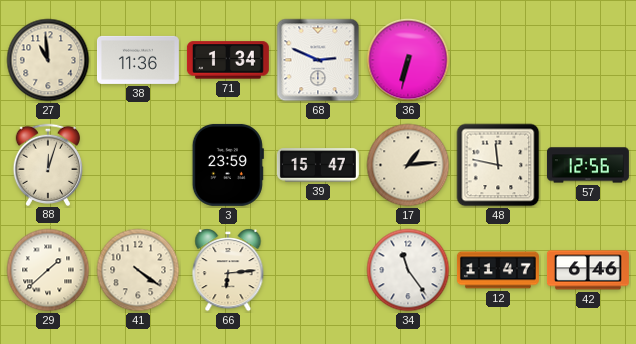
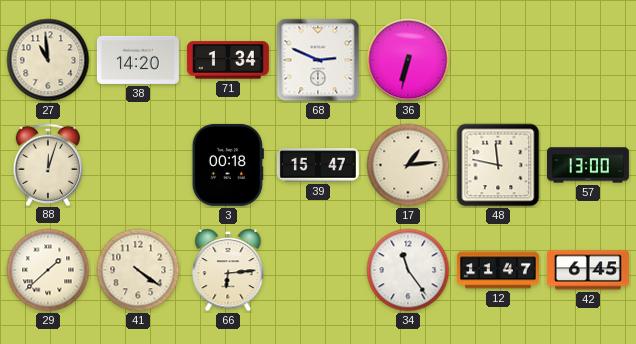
38: 11:36 -> 14:20
3: 23:59 -> 00:18
57: 12:56 -> 13:00
42: 6:46 -> 6:45
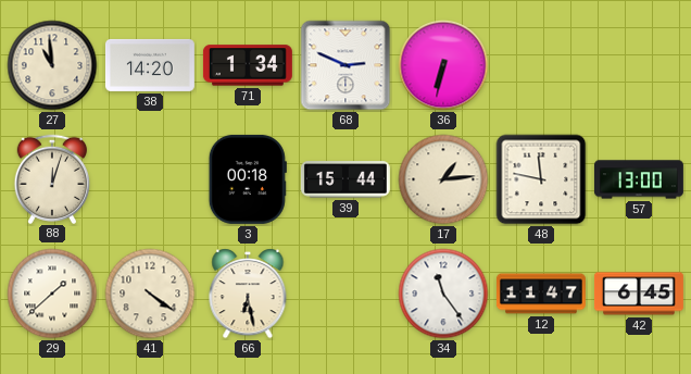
39: 15:47 -> 15:44
66: 6:14 -> 6:28
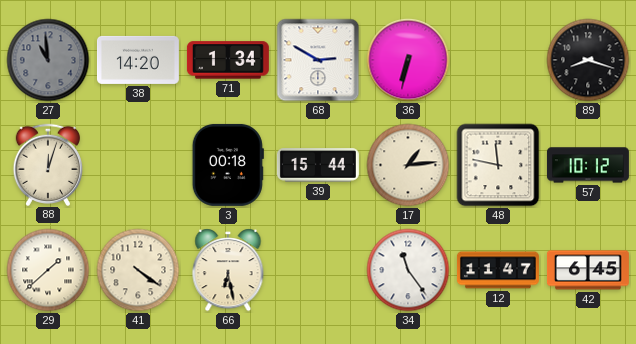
27 dial: cream -> grey
68: 2:49 -> 2:50
89: none -> 8:18
57: 13:00 -> 10:12
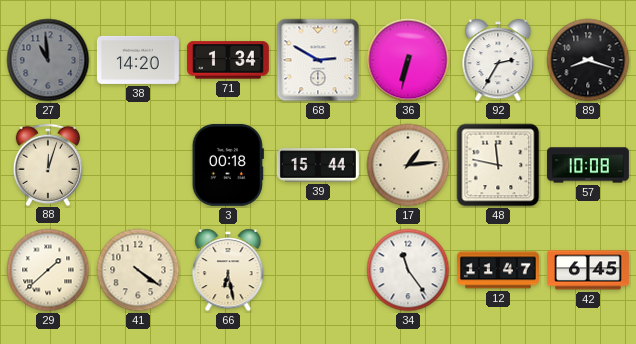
92: none -> 2:35
57: 10:12 -> 10:08
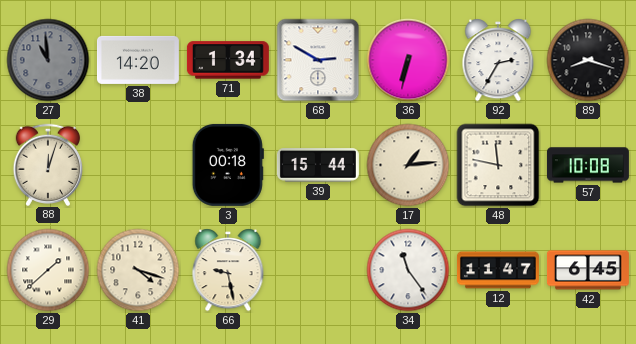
41: 4:21 -> 4:18
66: 6:28 -> 9:28
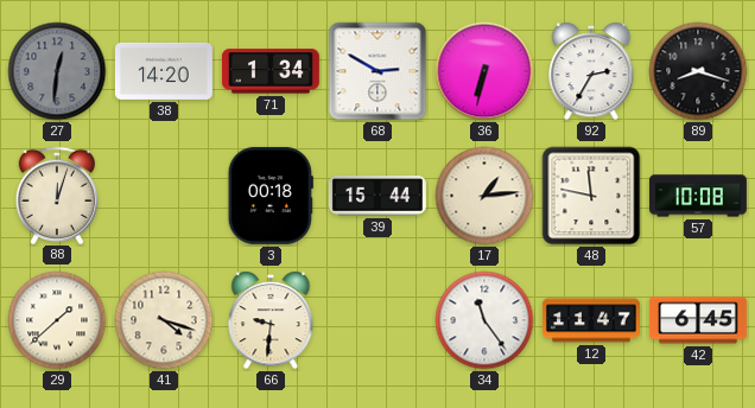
27: 10:59 -> 12:31
66: 9:28 -> 9:31
